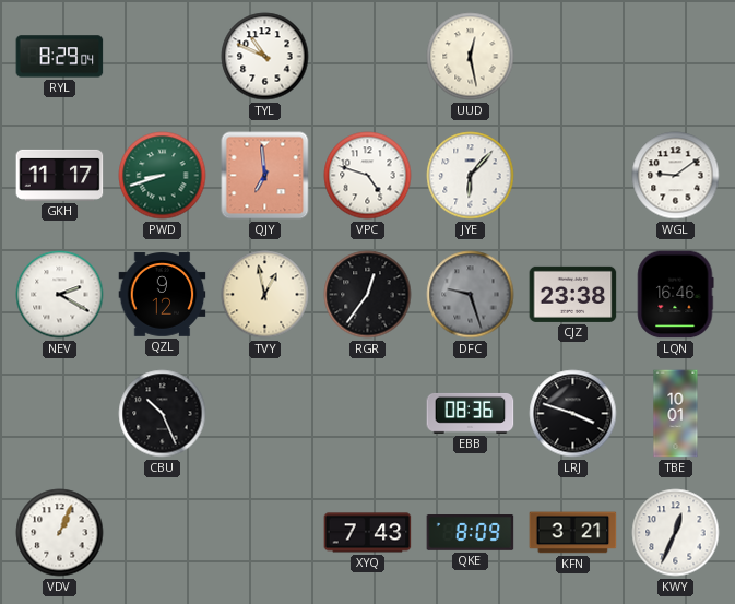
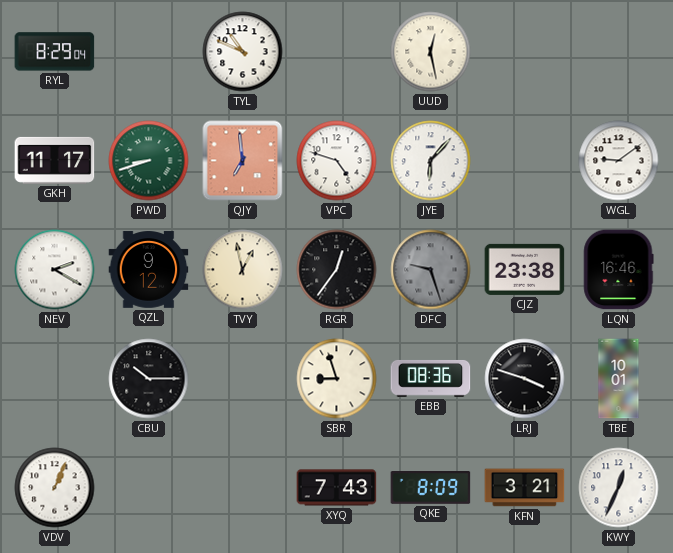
CBU: 10:26 -> 10:15
SBR: none -> 8:57
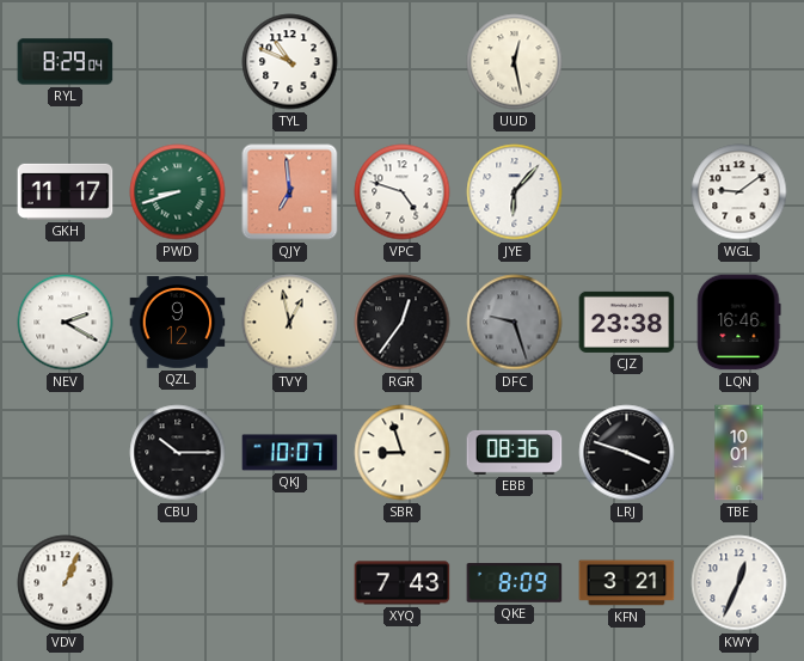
QKJ: none -> 10:07
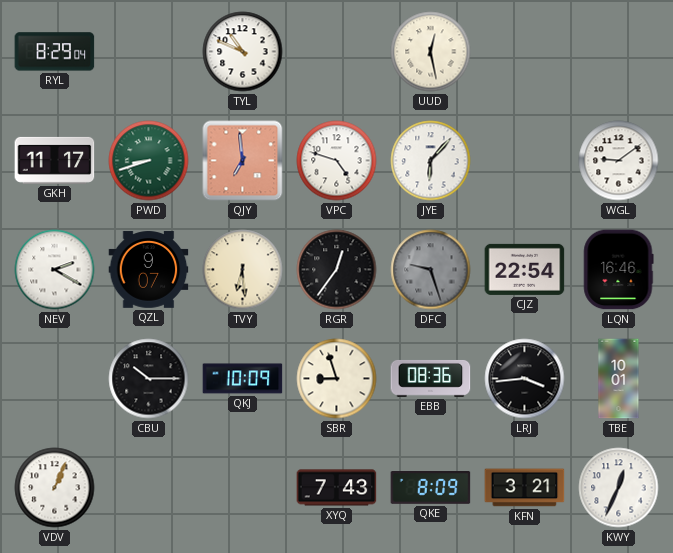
QZL: 9:12 -> 9:07
TVY: 12:58 -> 6:29
CJZ: 23:38 -> 22:54
QKJ: 10:07 -> 10:09
LRJ: 3:48 -> 3:44
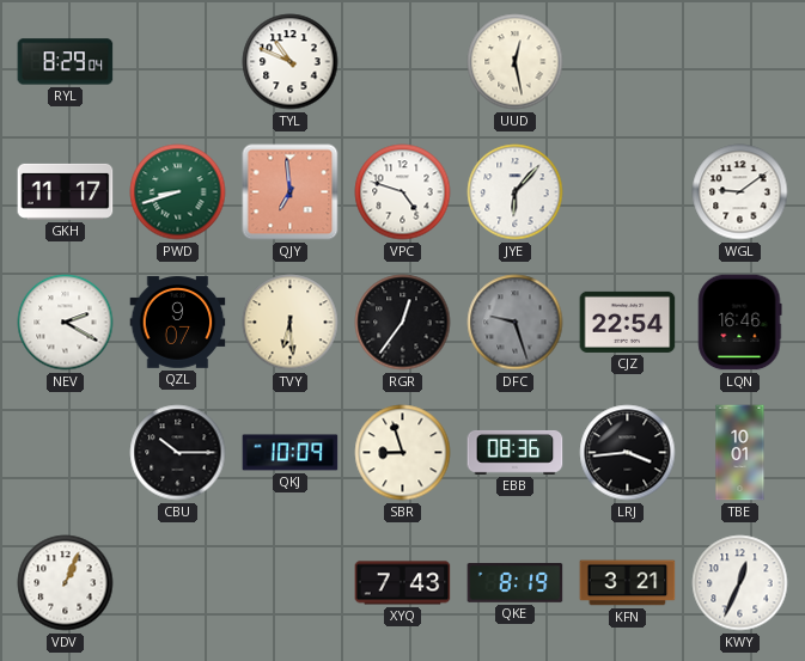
QKE: 8:09 -> 8:19
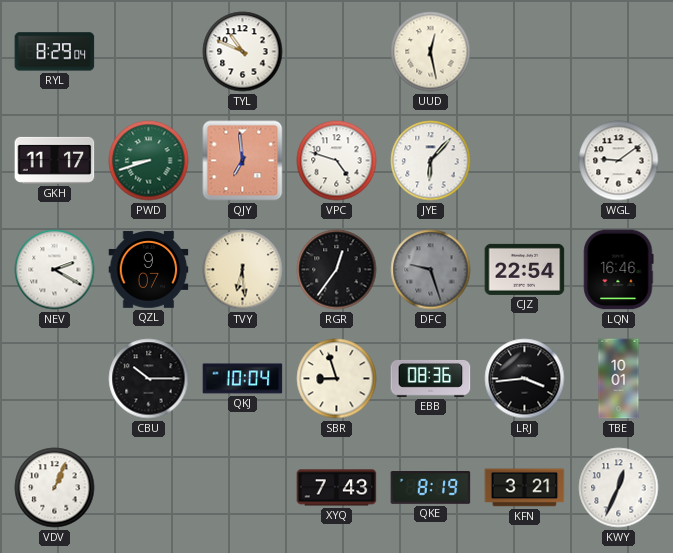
QKJ: 10:09 -> 10:04
